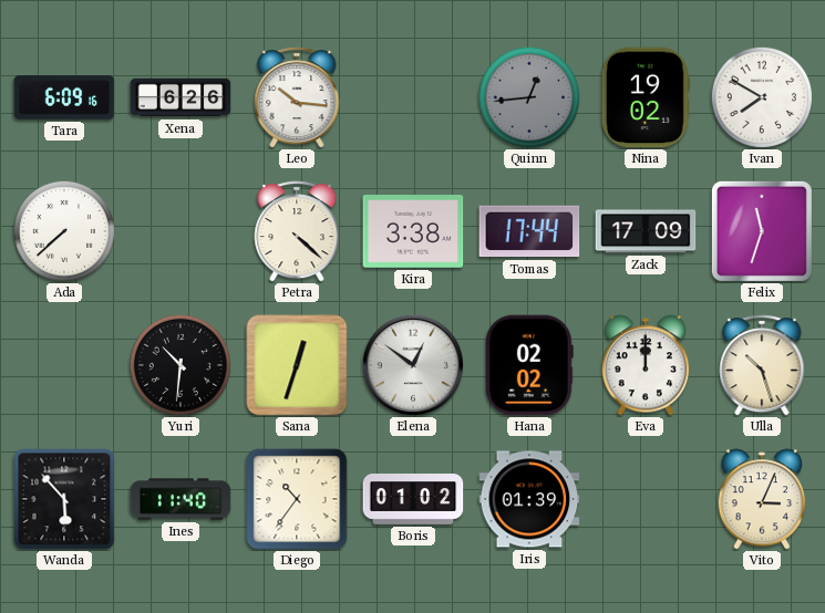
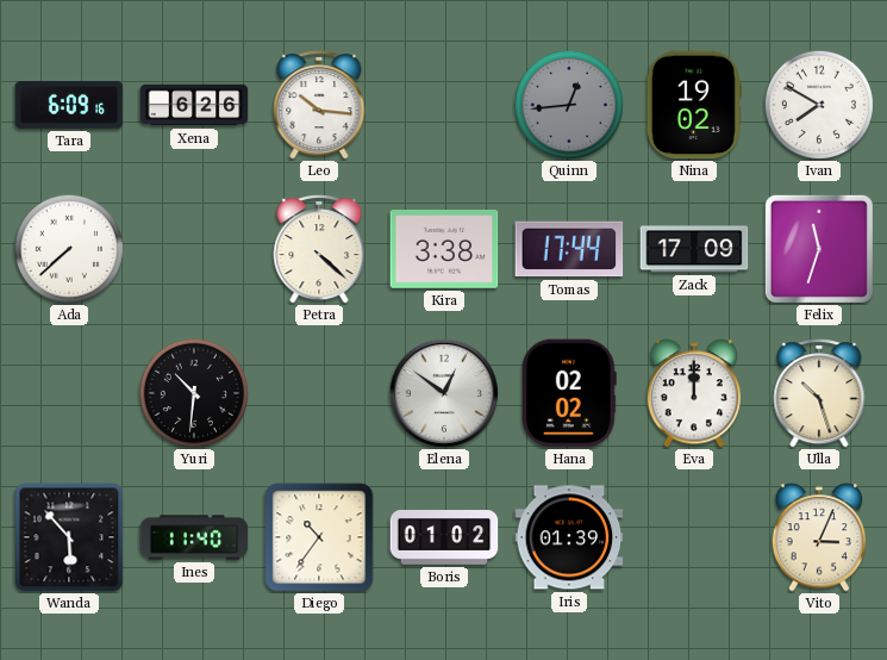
Sana: 12:33 -> none
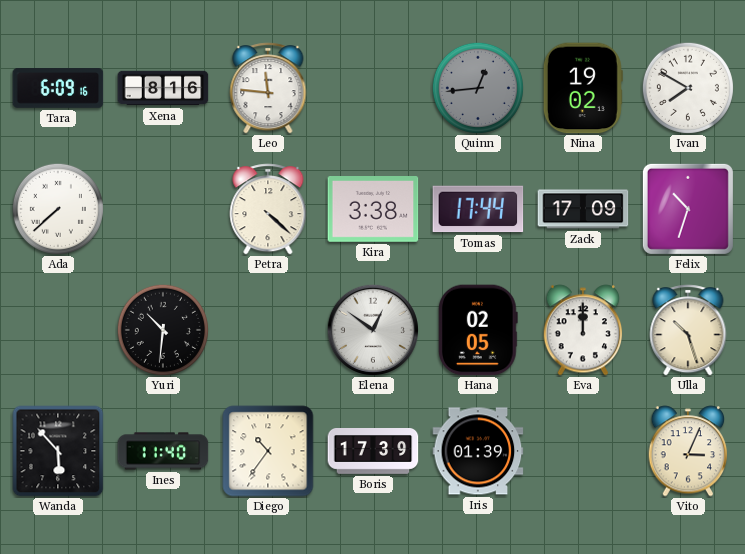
Xena: 6:26 -> 8:16
Leo: 10:16 -> 11:46
Felix: 11:33 -> 10:33
Hana: 02:02 -> 02:05
Boris: 01:02 -> 17:39
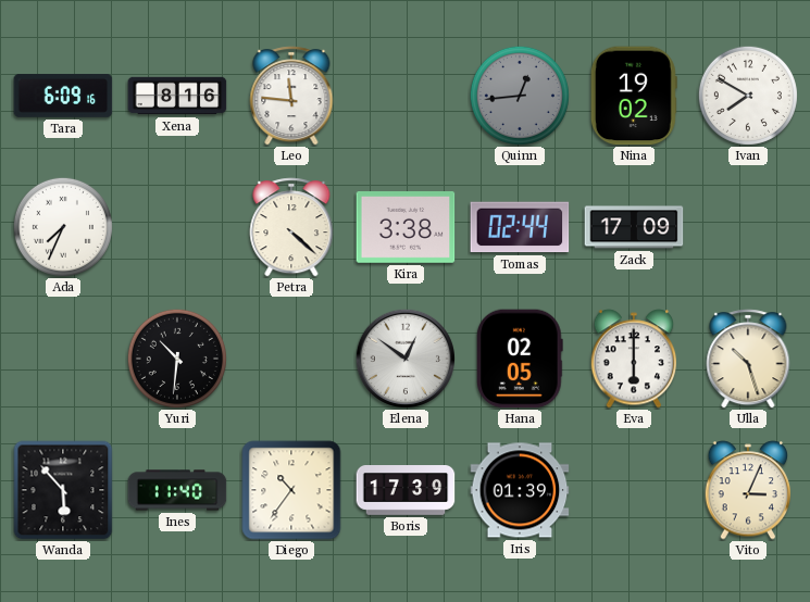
Ada: 7:38 -> 7:34
Tomas: 17:44 -> 02:44
Felix: 10:33 -> none
Eva: 12:00 -> 6:00
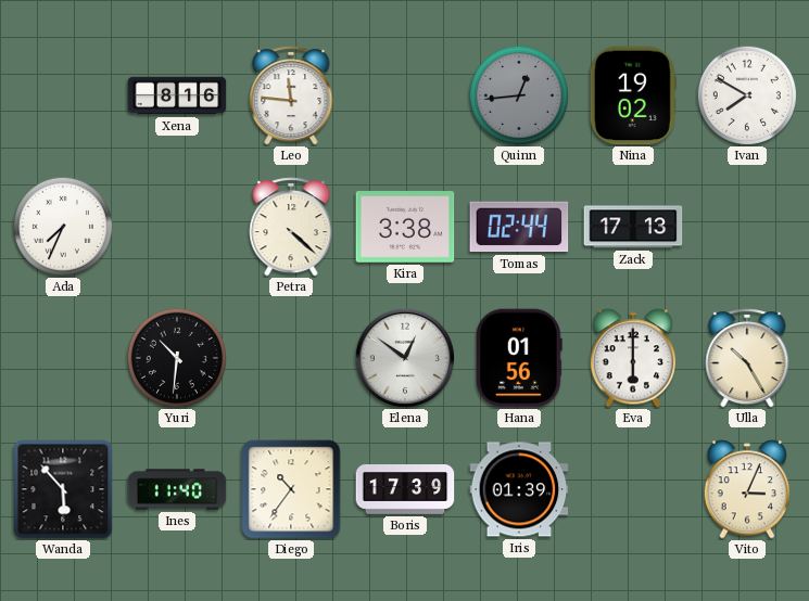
Tara: 6:09 -> none
Zack: 17:09 -> 17:13
Hana: 02:05 -> 01:56
Ulla: 10:27 -> 10:25
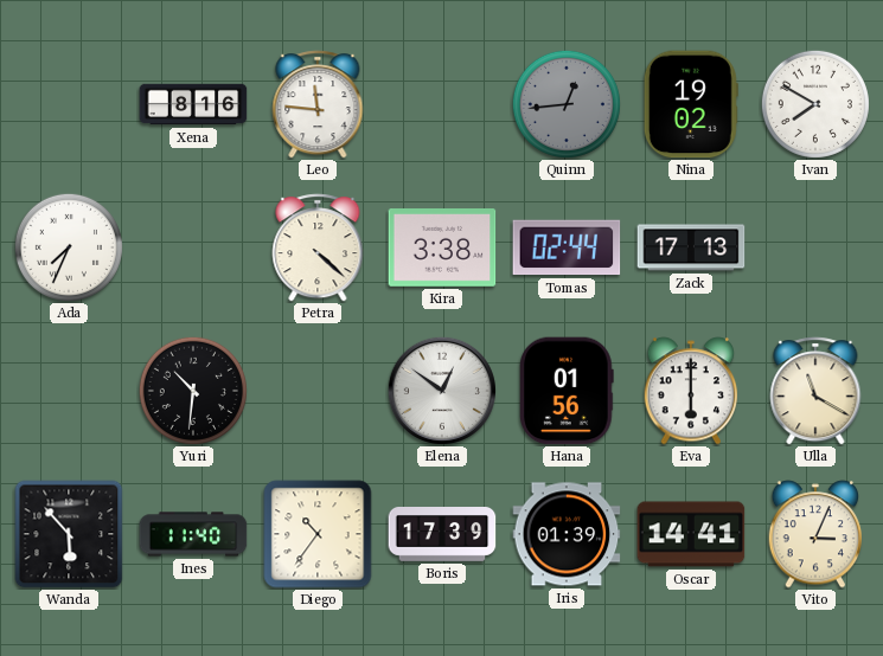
Ulla: 10:25 -> 11:20
Oscar: none -> 14:41
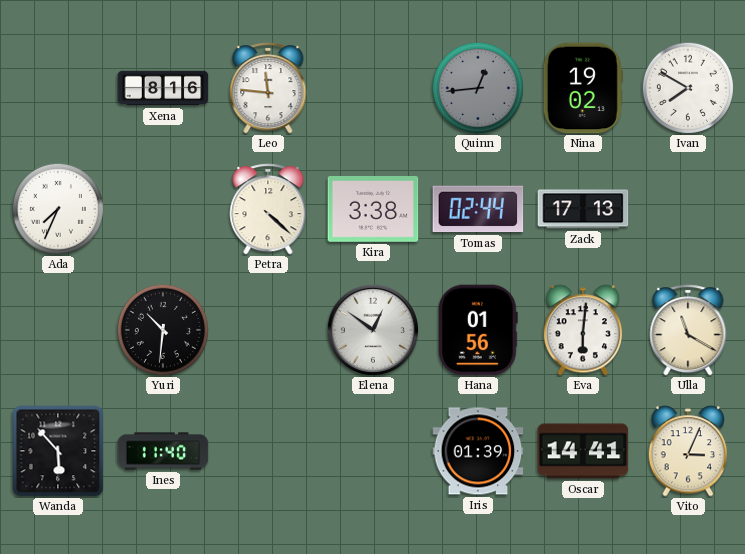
Eva: 6:00 -> 6:01
Diego: 10:36 -> none
Boris: 17:39 -> none
